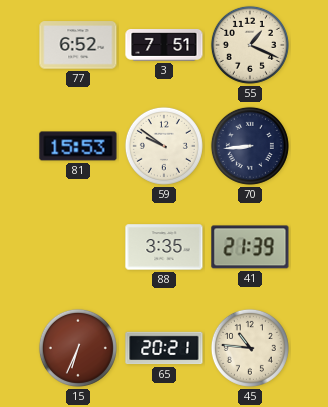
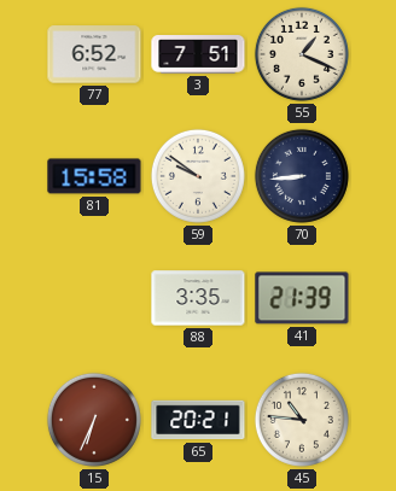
81: 15:53 -> 15:58
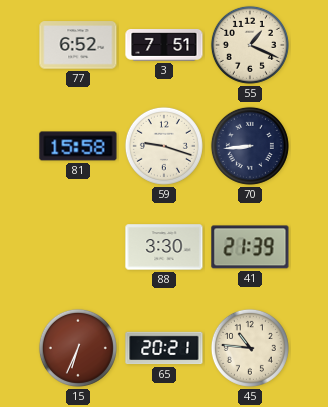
59: 9:51 -> 9:18
88: 3:35 -> 3:30
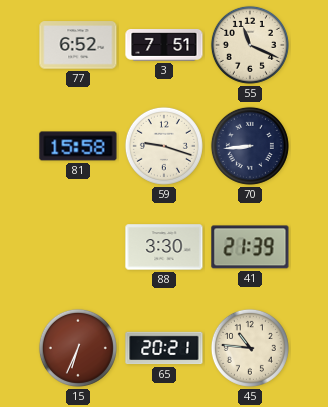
55: 1:19 -> 11:19
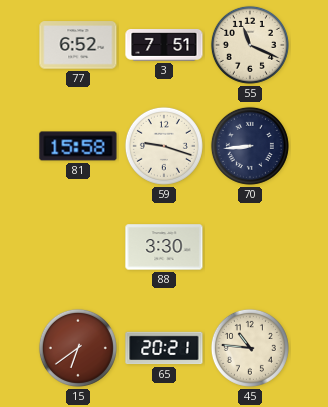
41: 21:39 -> none
15: 6:34 -> 6:39
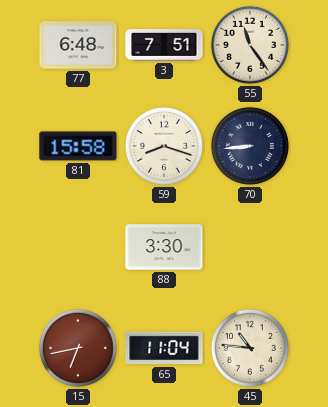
77: 6:52 -> 6:48
55: 11:19 -> 11:24
59: 9:18 -> 8:18
15: 6:39 -> 6:43
65: 20:21 -> 11:04
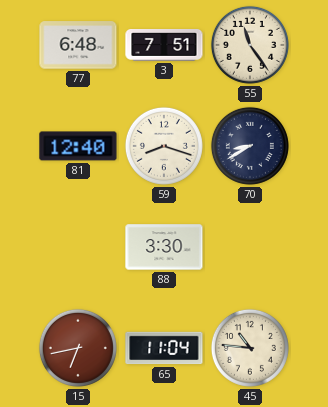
81: 15:58 -> 12:40
70: 8:44 -> 8:40
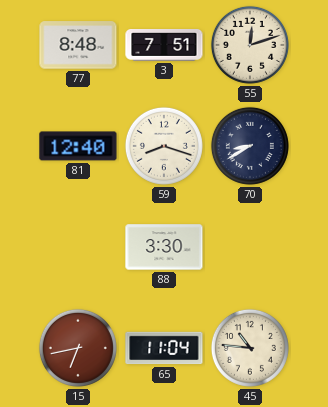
77: 6:48 -> 8:48
55: 11:24 -> 12:12
